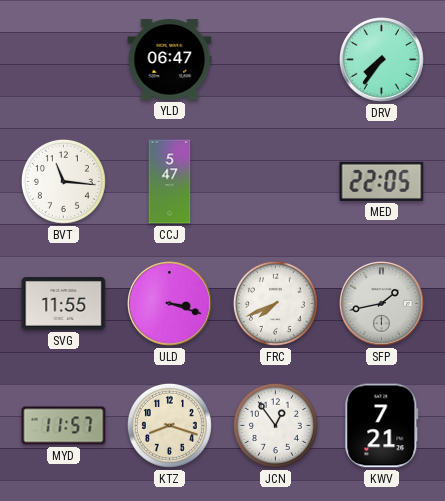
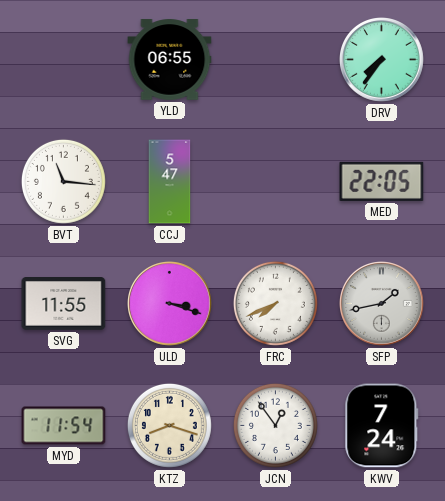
YLD: 06:47 -> 06:55
MYD: 11:57 -> 11:54
KWV: 7:21 -> 7:24
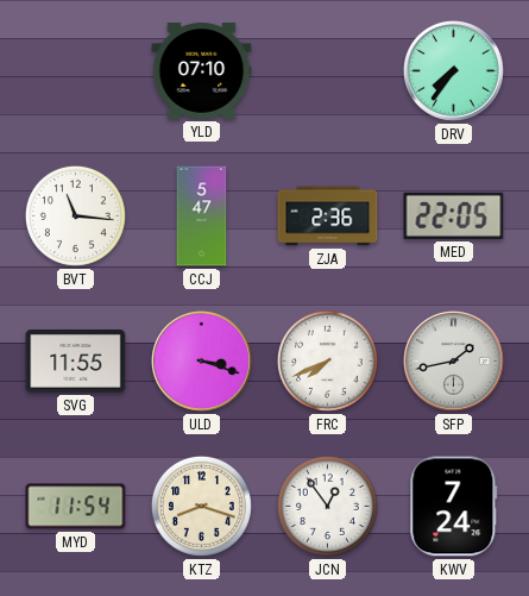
YLD: 06:55 -> 07:10
ZJA: none -> 2:36
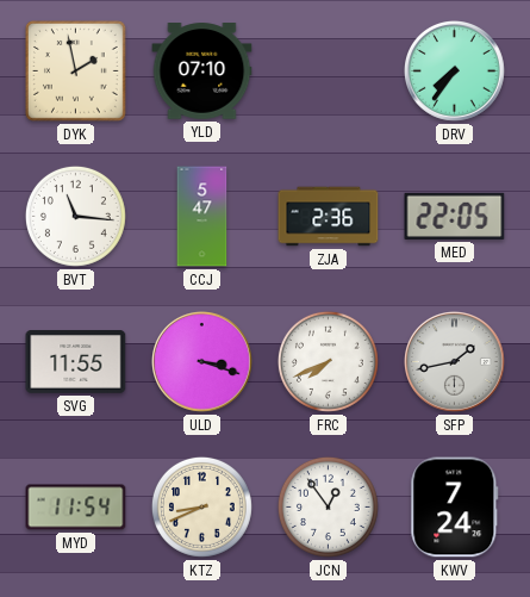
DYK: none -> 1:58
KTZ: 8:18 -> 8:41
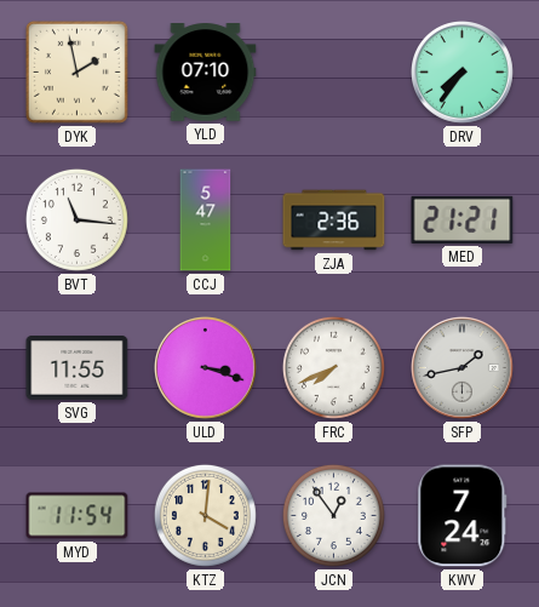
MED: 22:05 -> 21:21
KTZ: 8:41 -> 4:01
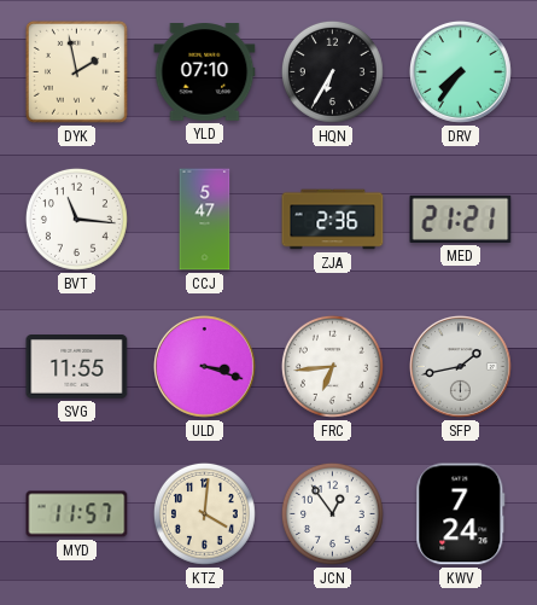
HQN: none -> 6:35
FRC: 7:41 -> 6:44
MYD: 11:54 -> 11:57
